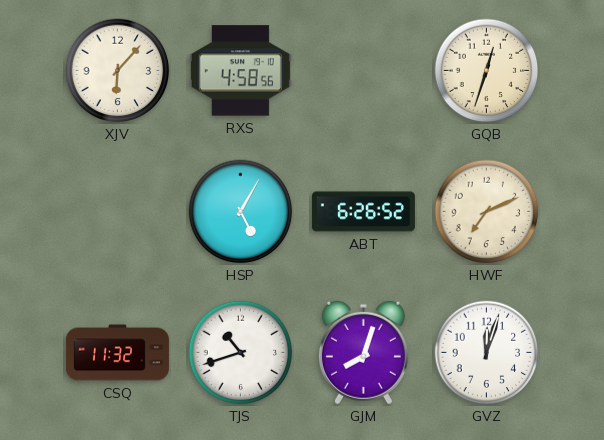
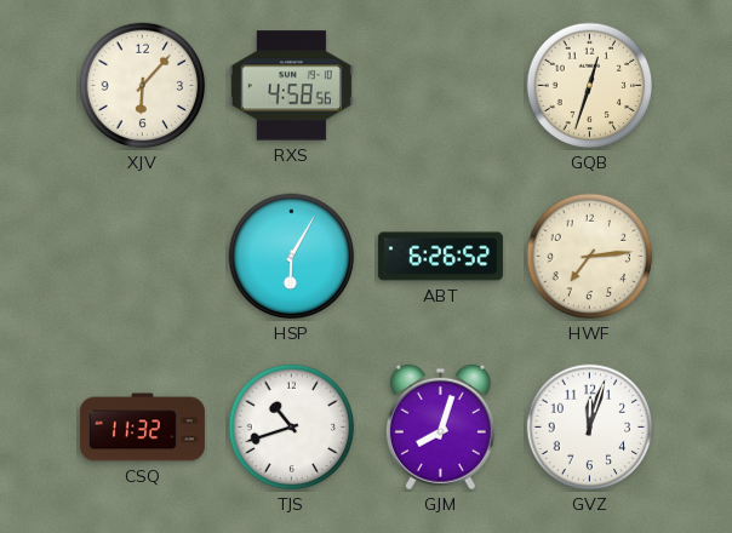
HSP: 5:05 -> 6:05
HWF: 7:11 -> 7:14
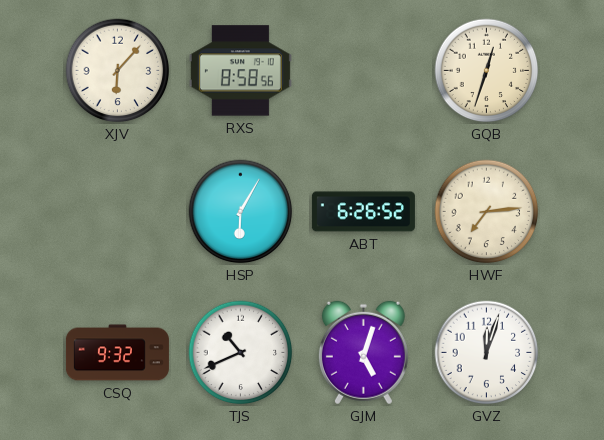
RXS: 4:58 -> 8:58
CSQ: 11:32 -> 9:32
TJS: 10:42 -> 10:41
GJM: 8:03 -> 5:03
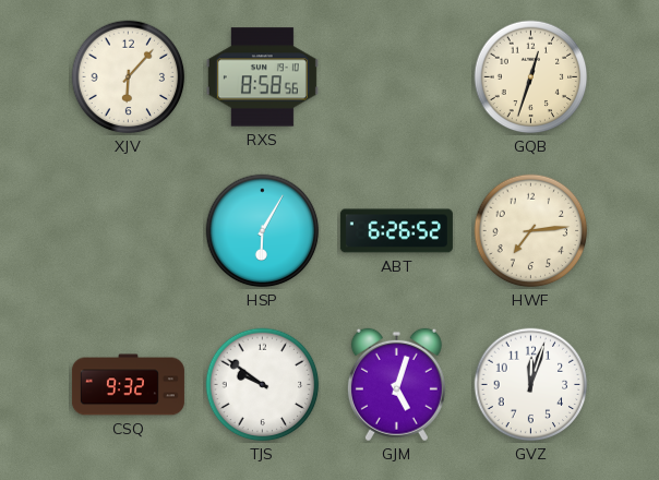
TJS: 10:41 -> 9:51
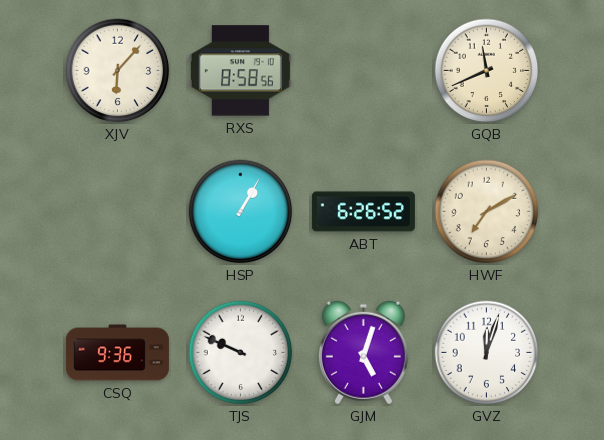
GQB: 12:33 -> 11:41
HSP: 6:05 -> 1:05
HWF: 7:14 -> 7:10
CSQ: 9:32 -> 9:36
TJS: 9:51 -> 9:49
